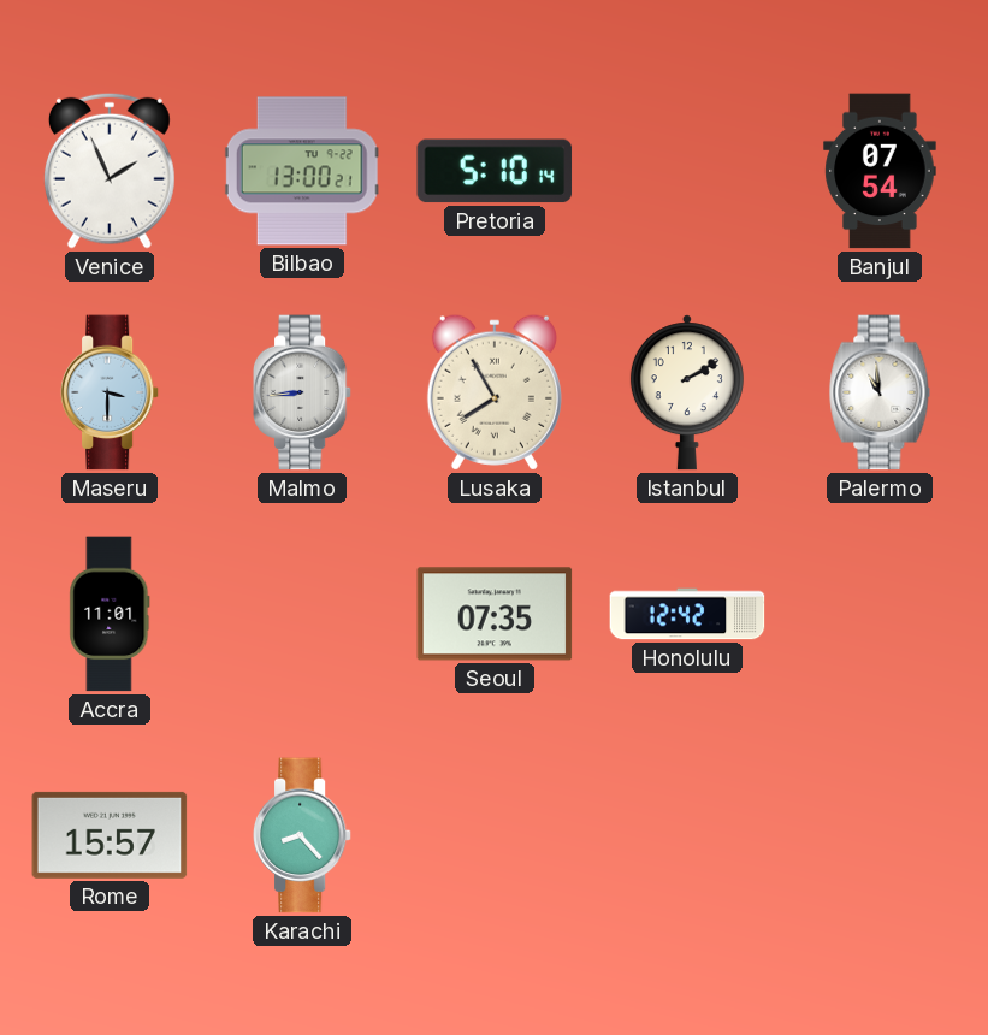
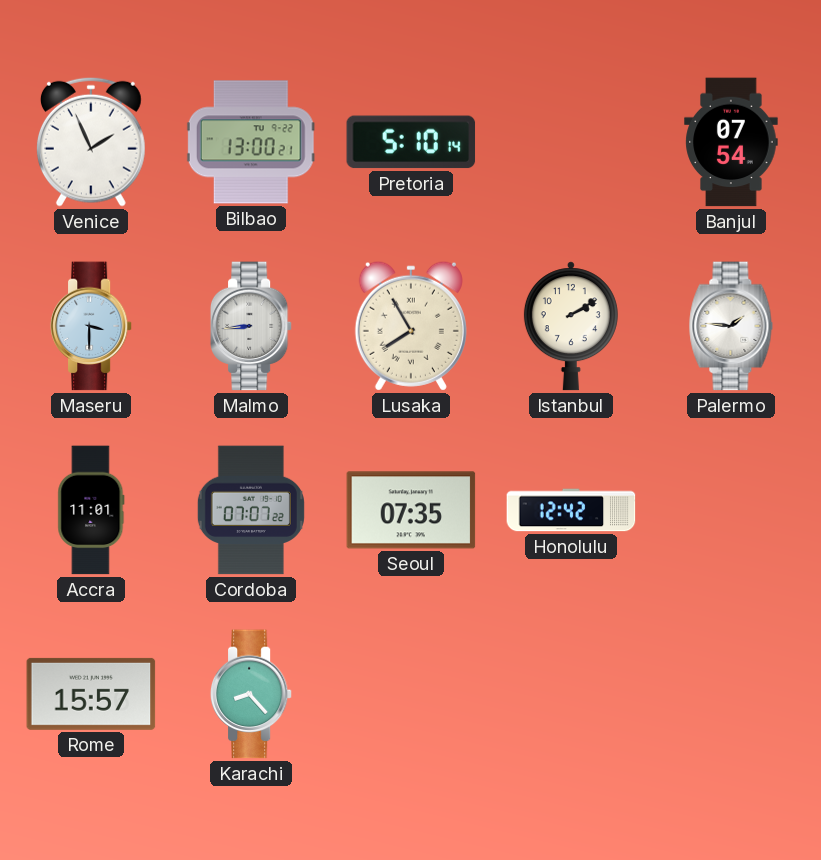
Palermo: 10:59 -> 1:46
Cordoba: none -> 07:07
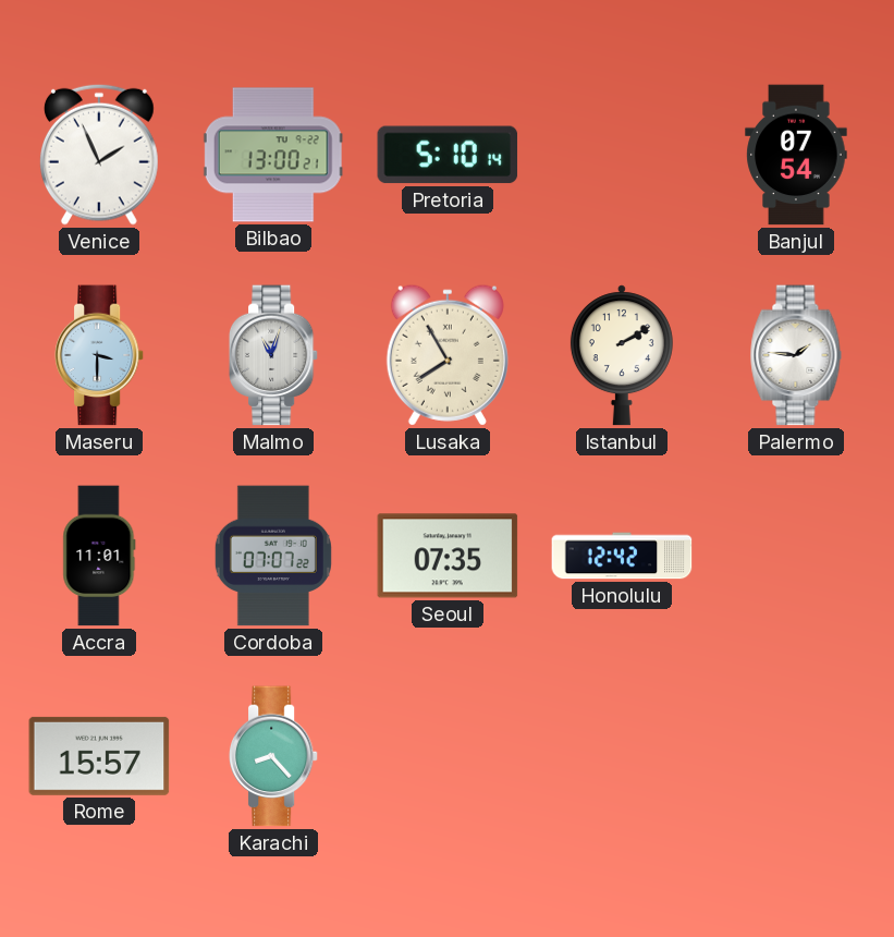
Malmo: 8:44 -> 11:03
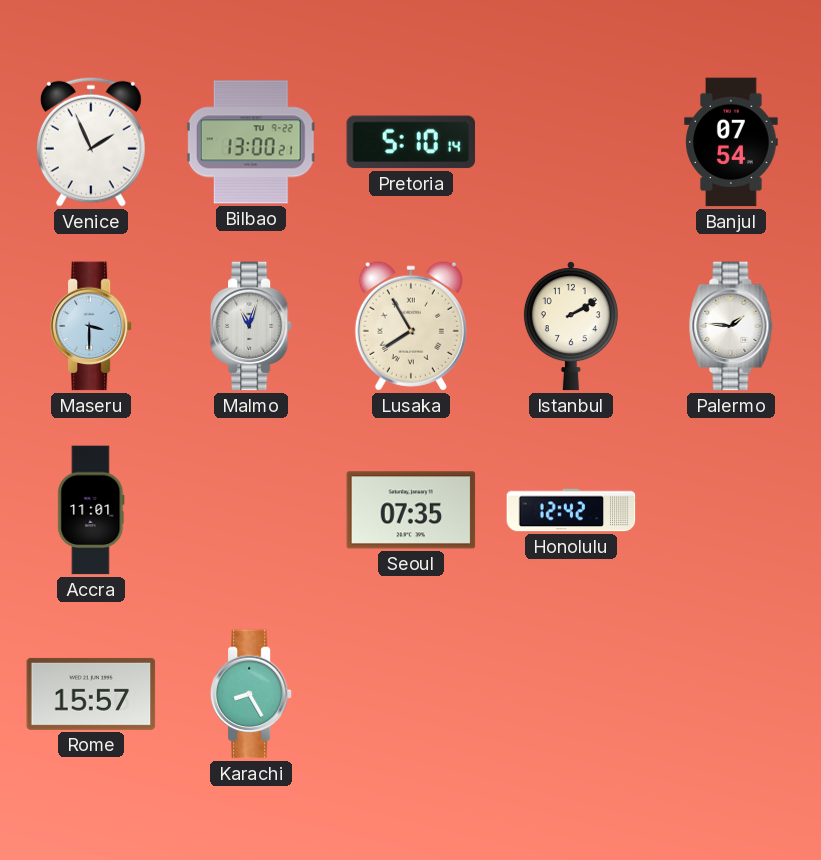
Cordoba: 07:07 -> none
Karachi: 8:23 -> 8:25
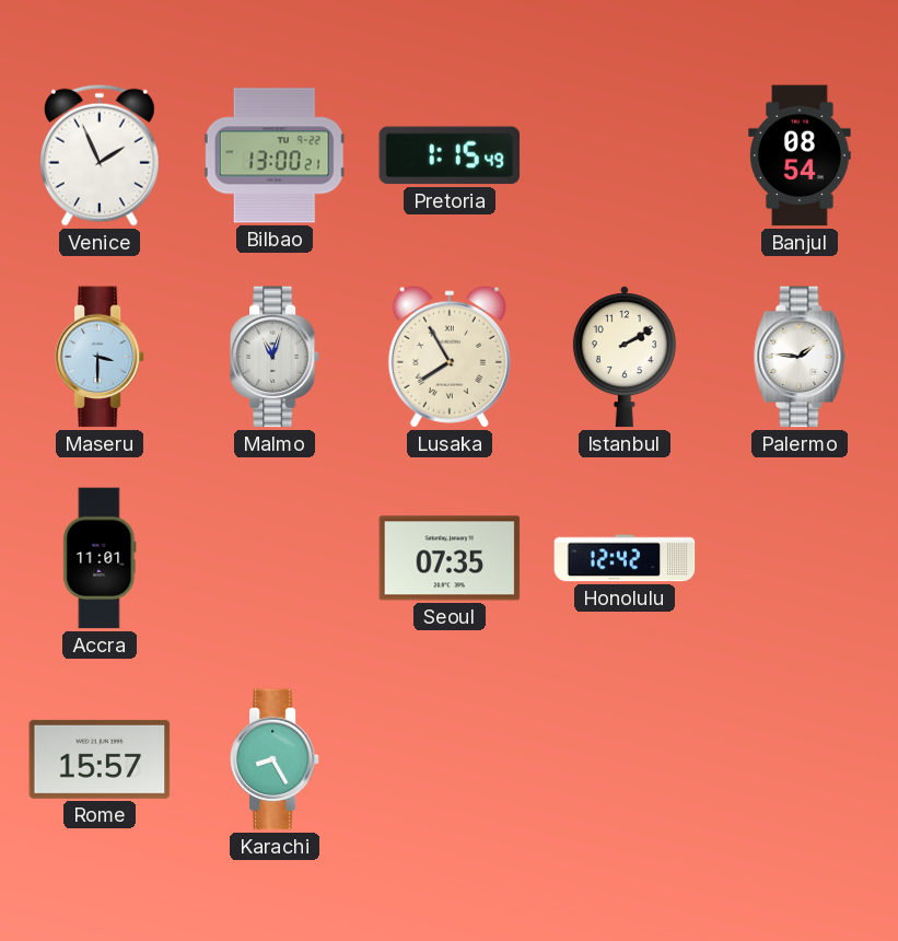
Pretoria: 5:10 -> 1:15
Banjul: 07:54 -> 08:54
